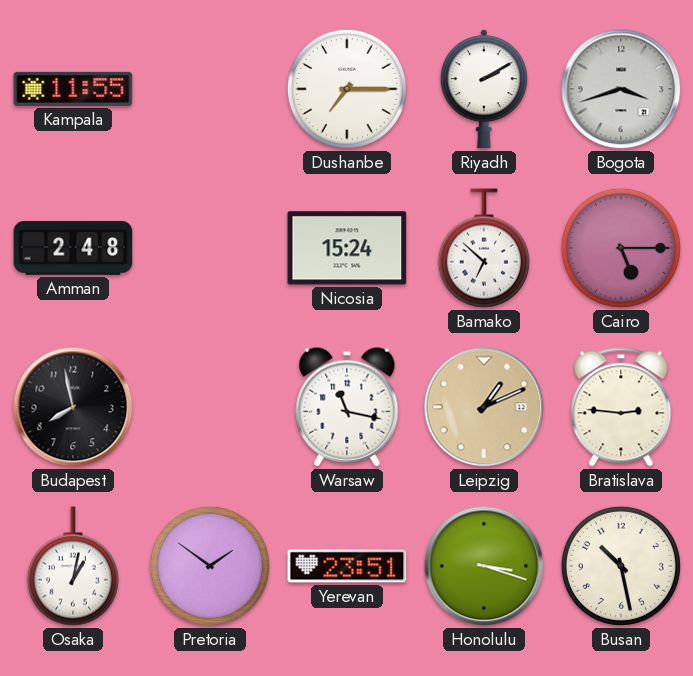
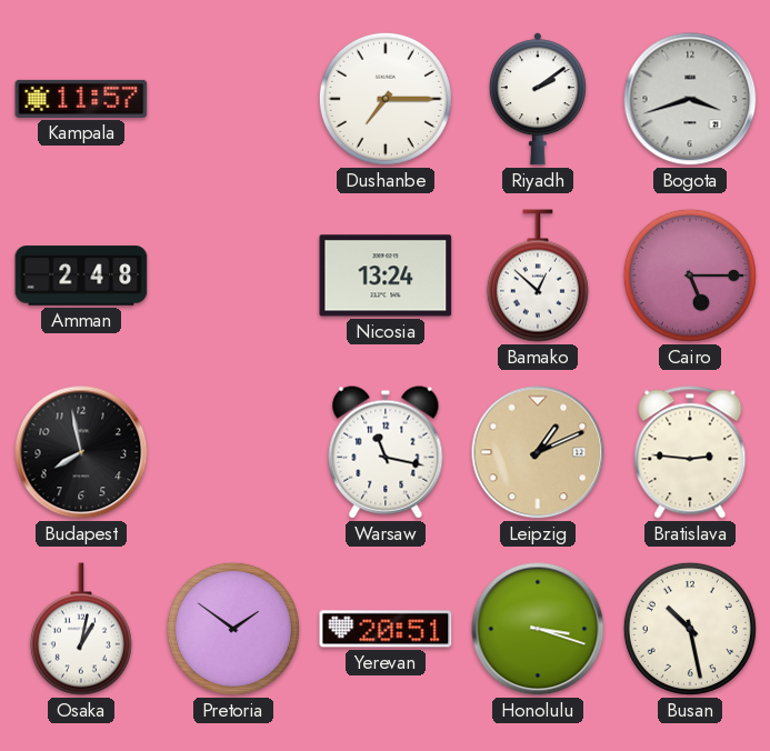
Kampala: 11:55 -> 11:57
Riyadh: 2:10 -> 2:09
Nicosia: 15:24 -> 13:24
Bamako: 6:52 -> 12:52
Yerevan: 23:51 -> 20:51
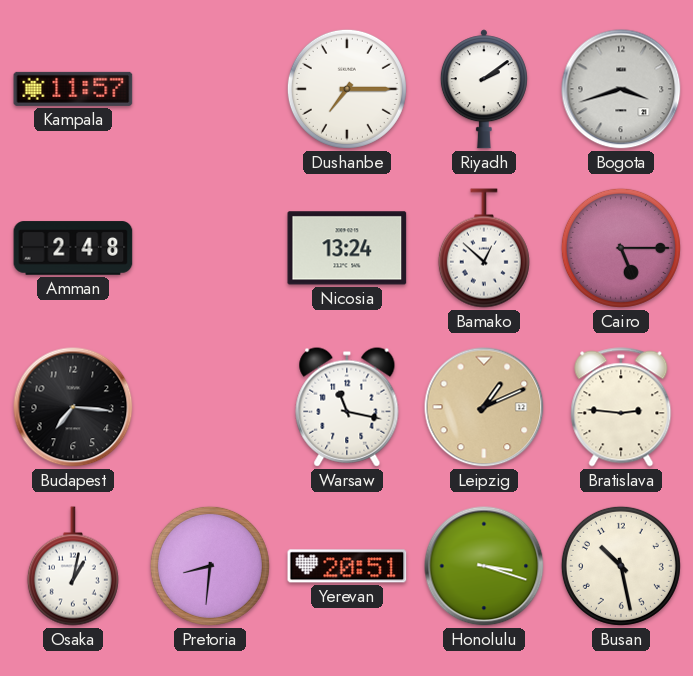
Budapest: 7:58 -> 7:16
Pretoria: 1:51 -> 8:31
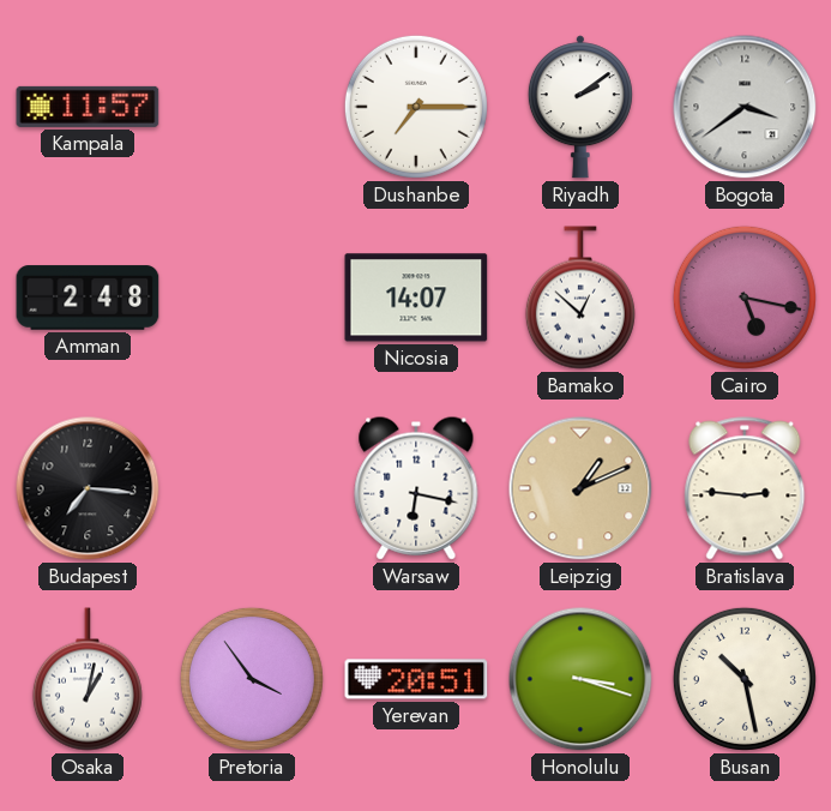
Bogota: 3:42 -> 3:39
Nicosia: 13:24 -> 14:07
Cairo: 5:15 -> 5:17
Warsaw: 11:17 -> 6:17
Pretoria: 8:31 -> 3:54
